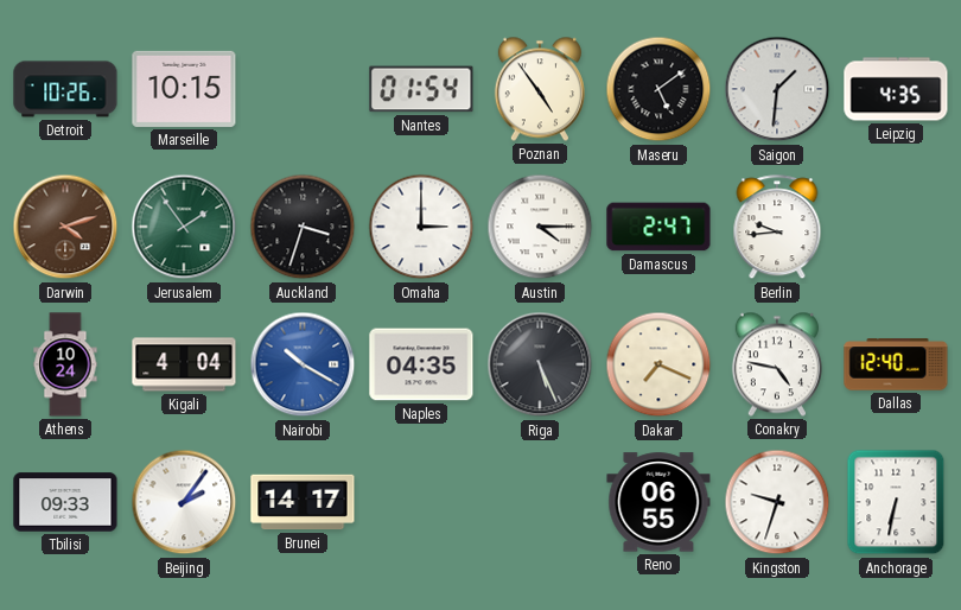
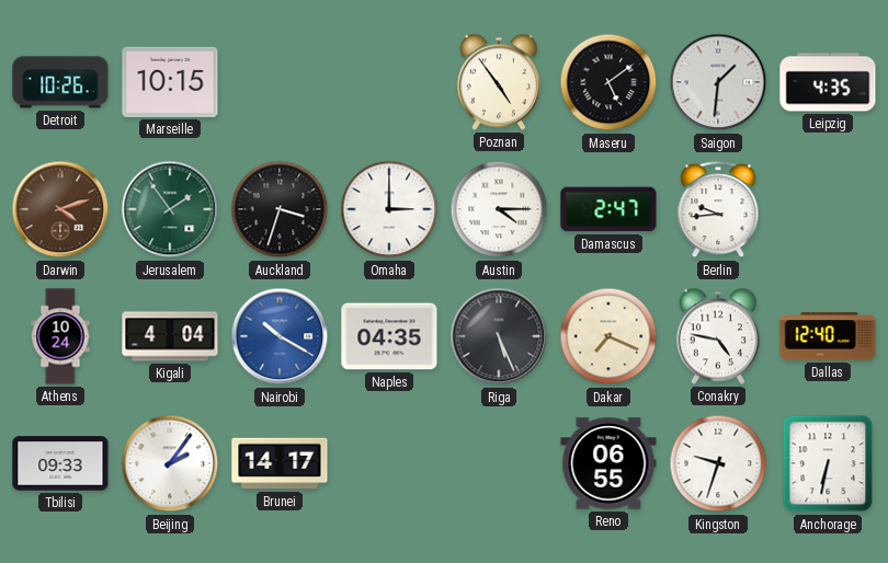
Nantes: 01:54 -> none
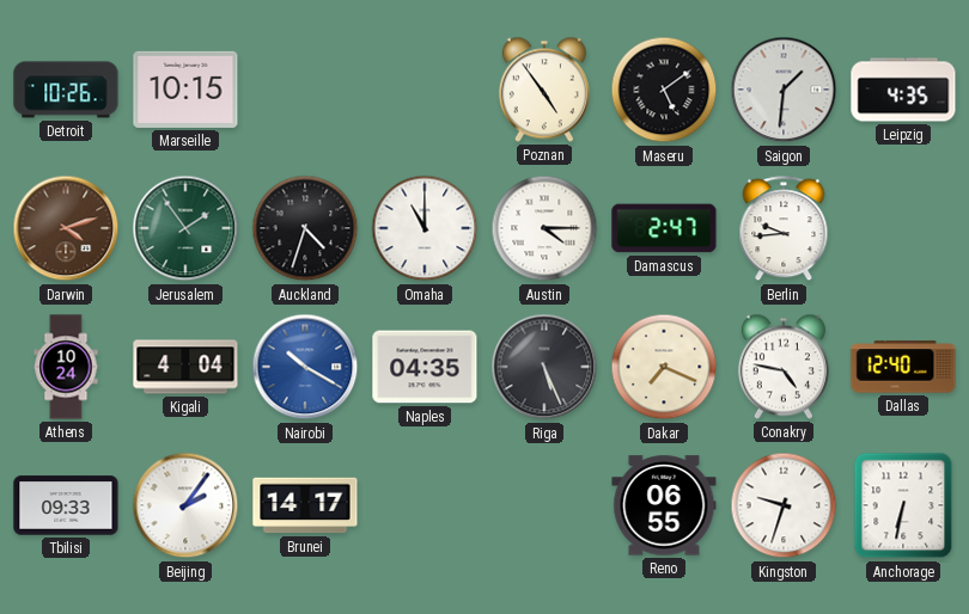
Auckland: 3:33 -> 4:33
Omaha: 3:00 -> 11:00
